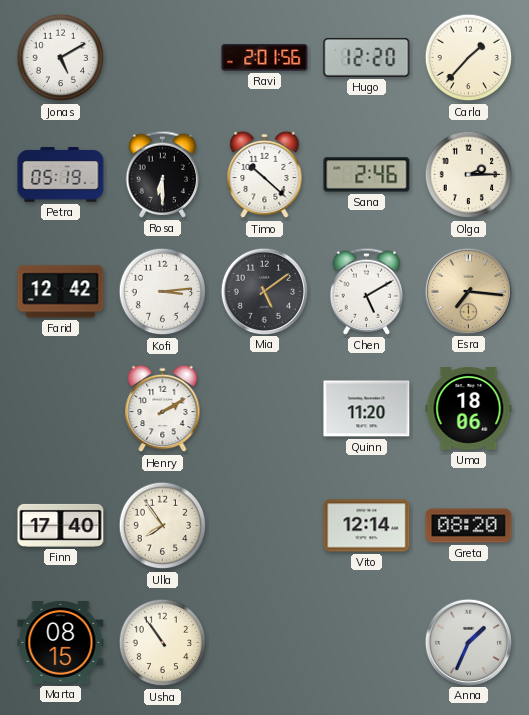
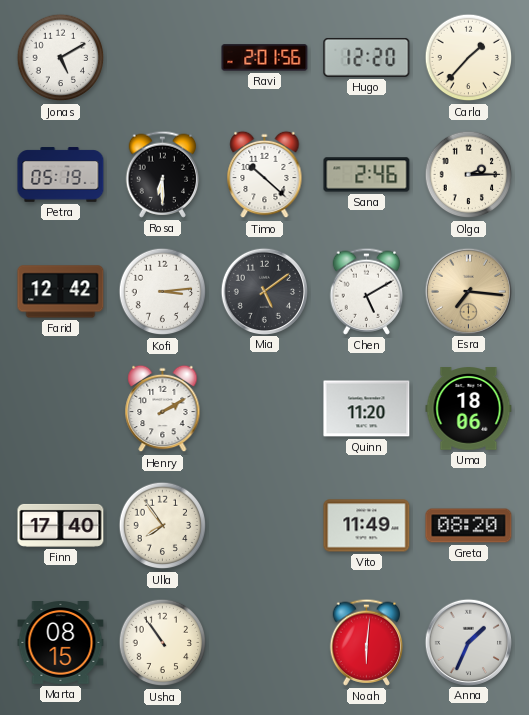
Vito: 12:14 -> 11:49
Noah: none -> 6:01
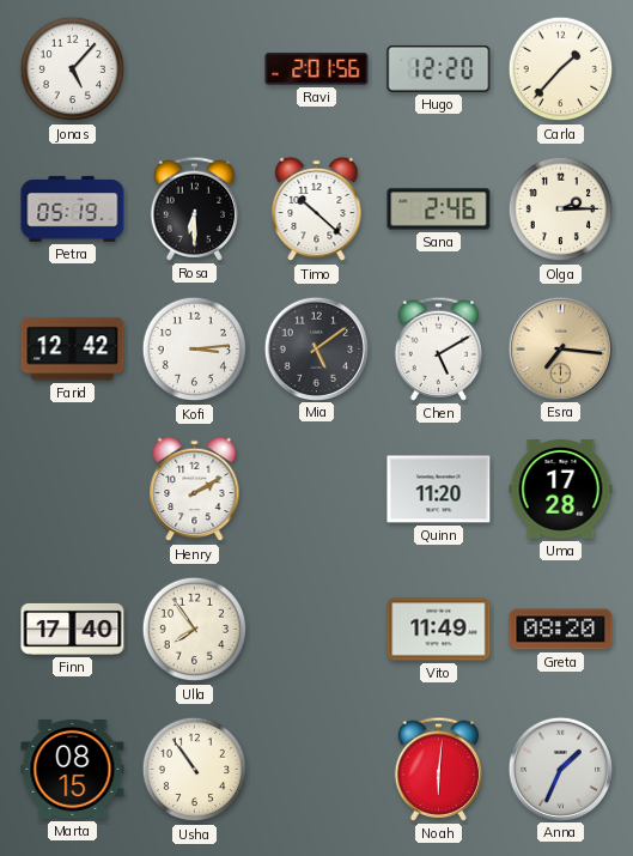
Jonas: 5:10 -> 5:07
Uma: 18:06 -> 17:28
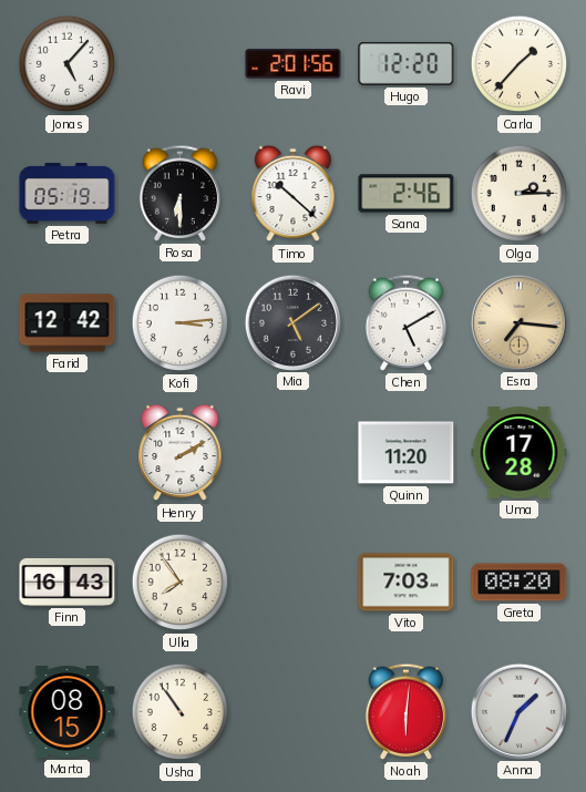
Finn: 17:40 -> 16:43
Vito: 11:49 -> 7:03
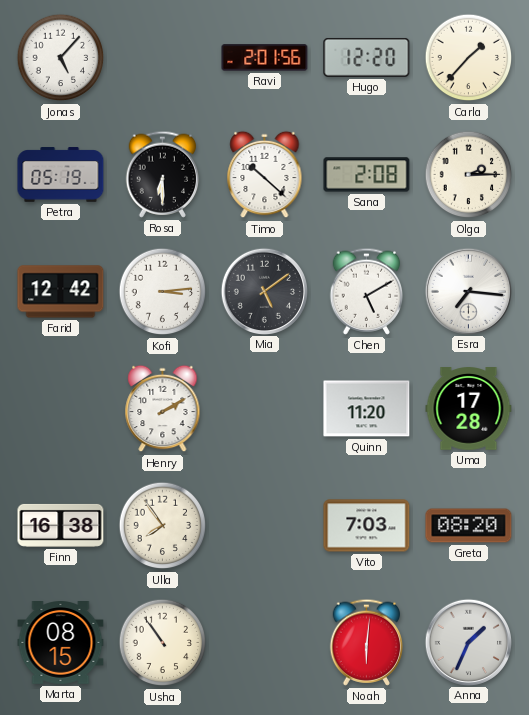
Sana: 2:46 -> 2:08
Esra dial: champagne -> white
Finn: 16:43 -> 16:38
